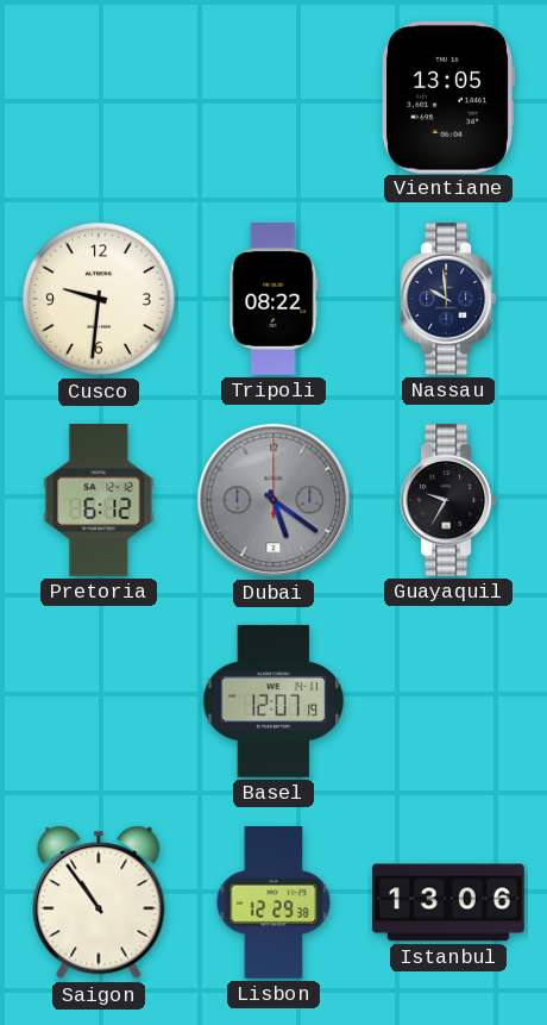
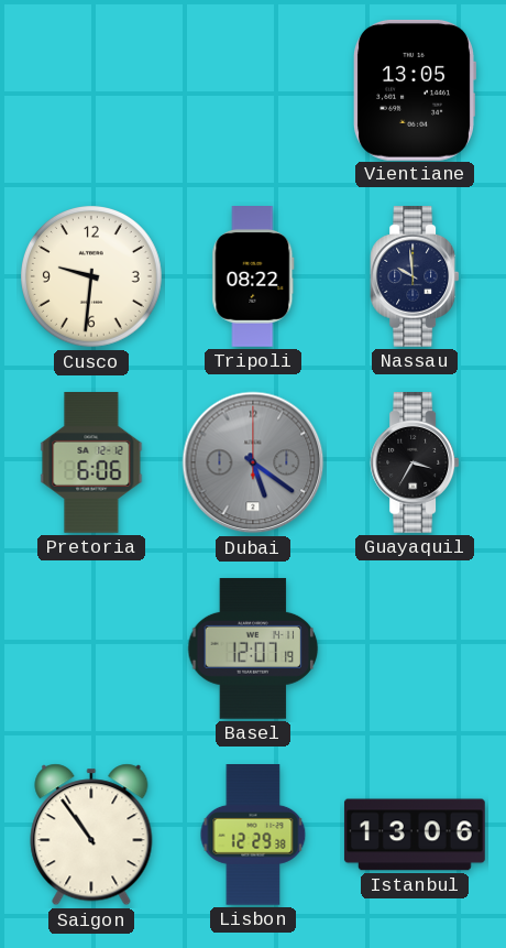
Pretoria: 6:12 -> 6:06
Guayaquil: 9:35 -> 3:35
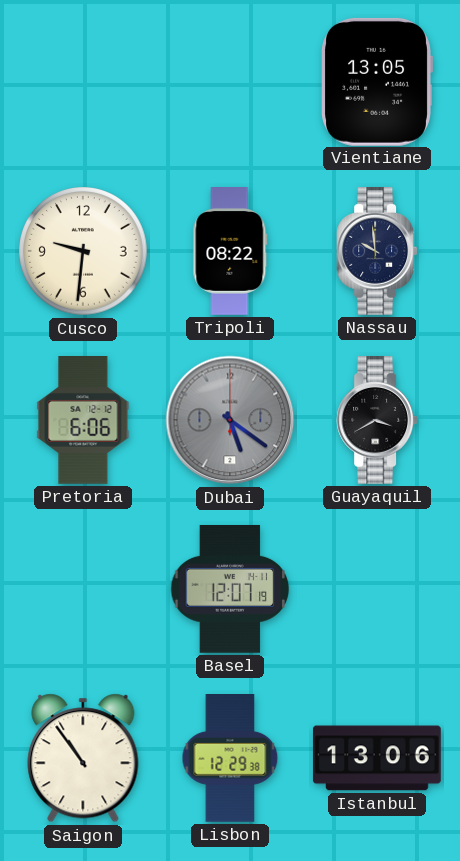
Guayaquil: 3:35 -> 3:40
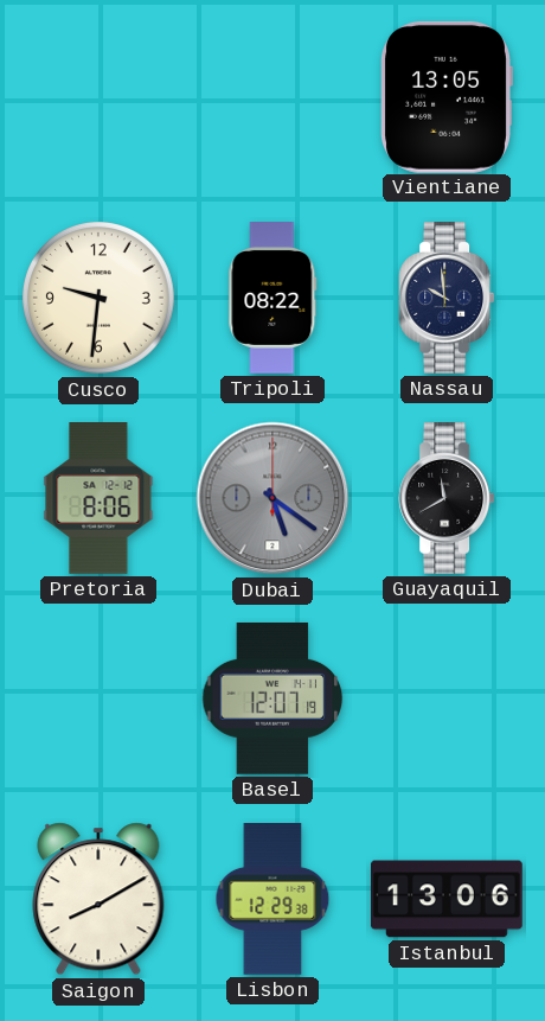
Pretoria: 6:06 -> 8:06
Guayaquil: 3:40 -> 11:40
Saigon: 10:54 -> 8:10
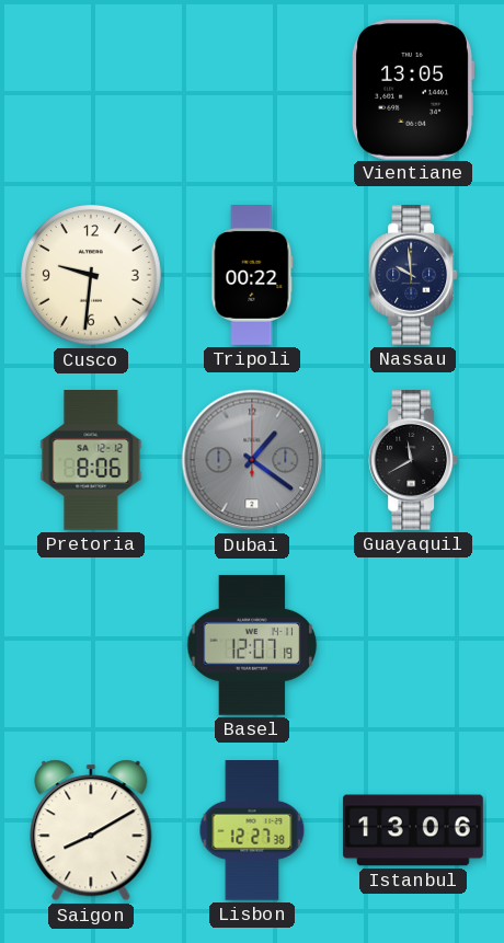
Tripoli: 08:22 -> 00:22
Dubai: 5:21 -> 1:21
Lisbon: 12:29 -> 12:27
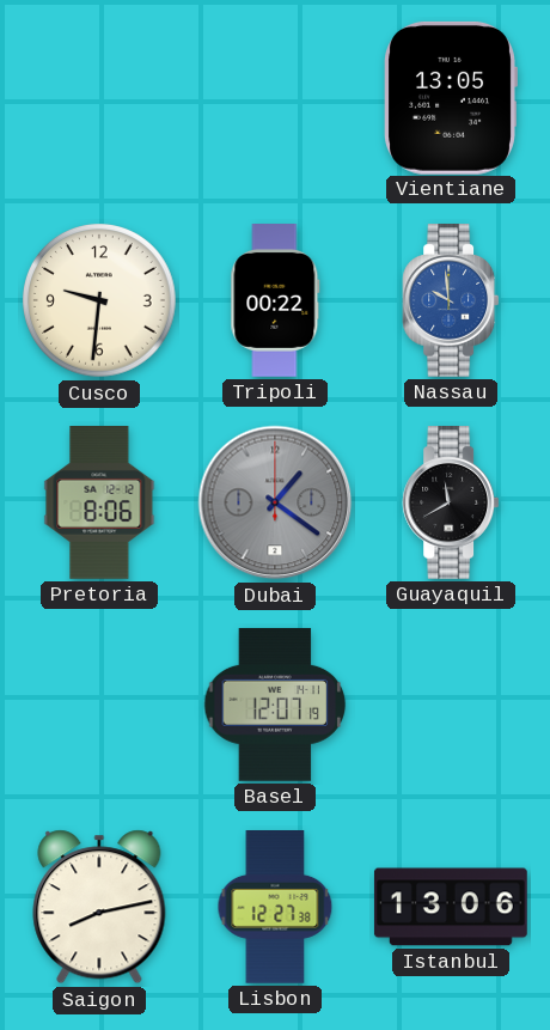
Nassau dial: navy -> blue
Saigon: 8:10 -> 8:13
